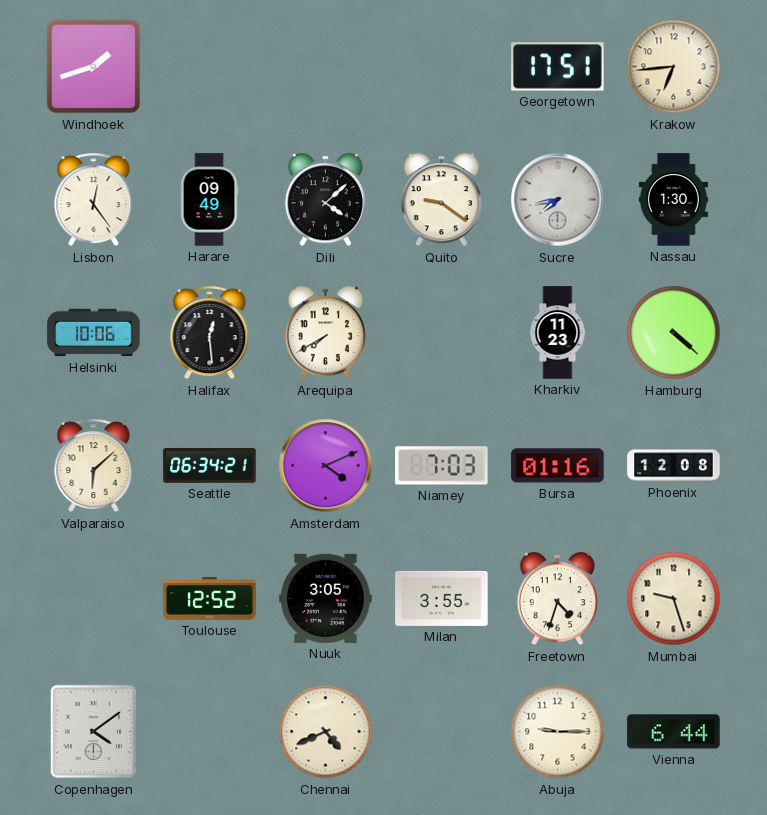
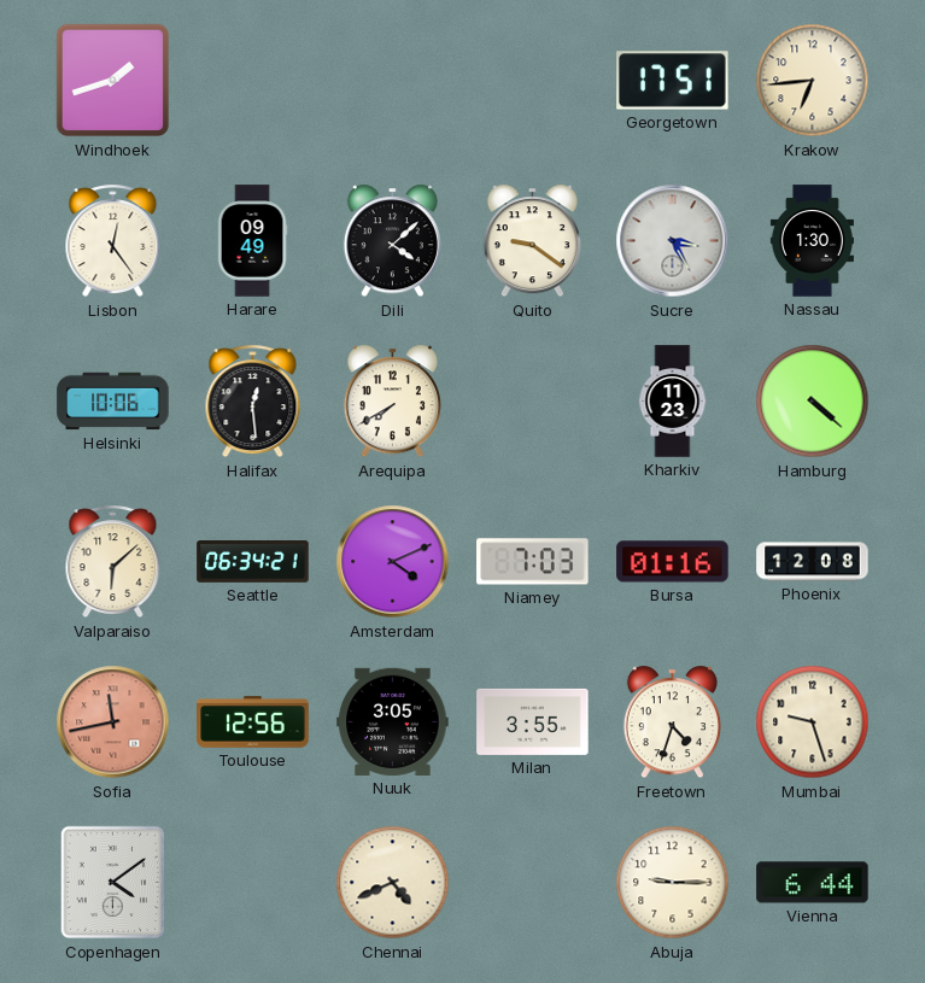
Sucre: 7:43 -> 3:25
Sofia: none -> 11:43
Toulouse: 12:52 -> 12:56
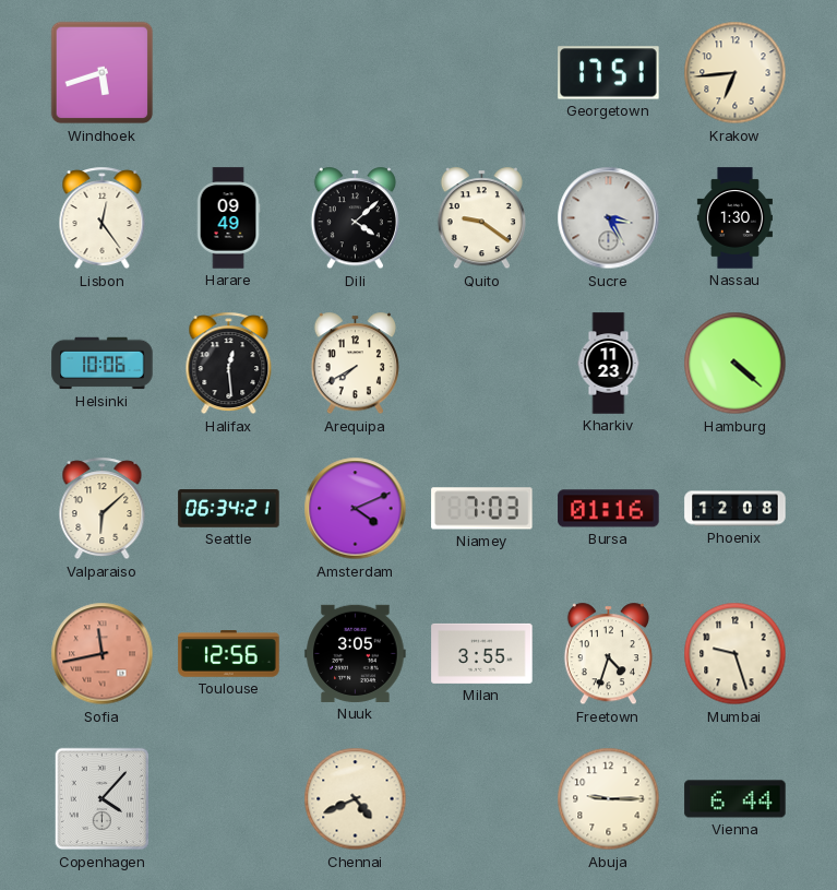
Windhoek: 1:42 -> 5:42
Copenhagen: 4:09 -> 4:07
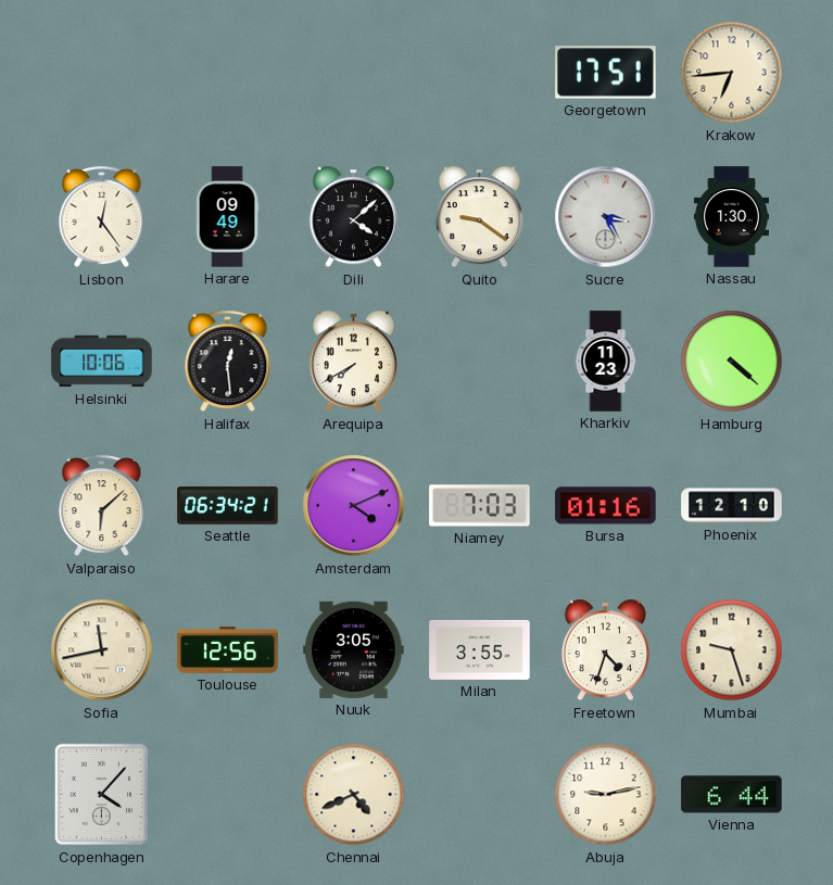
Windhoek: 5:42 -> none
Phoenix: 12:08 -> 12:10
Sofia dial: salmon -> cream
Abuja: 9:15 -> 9:13
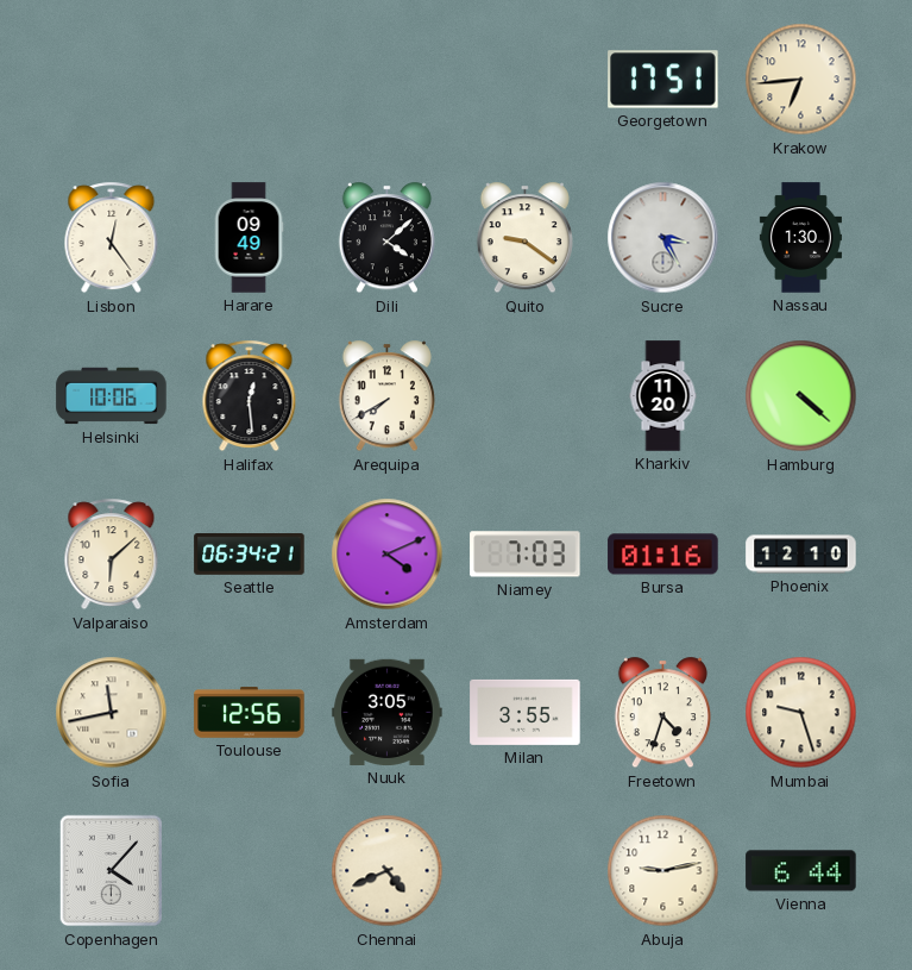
Kharkiv: 11:23 -> 11:20
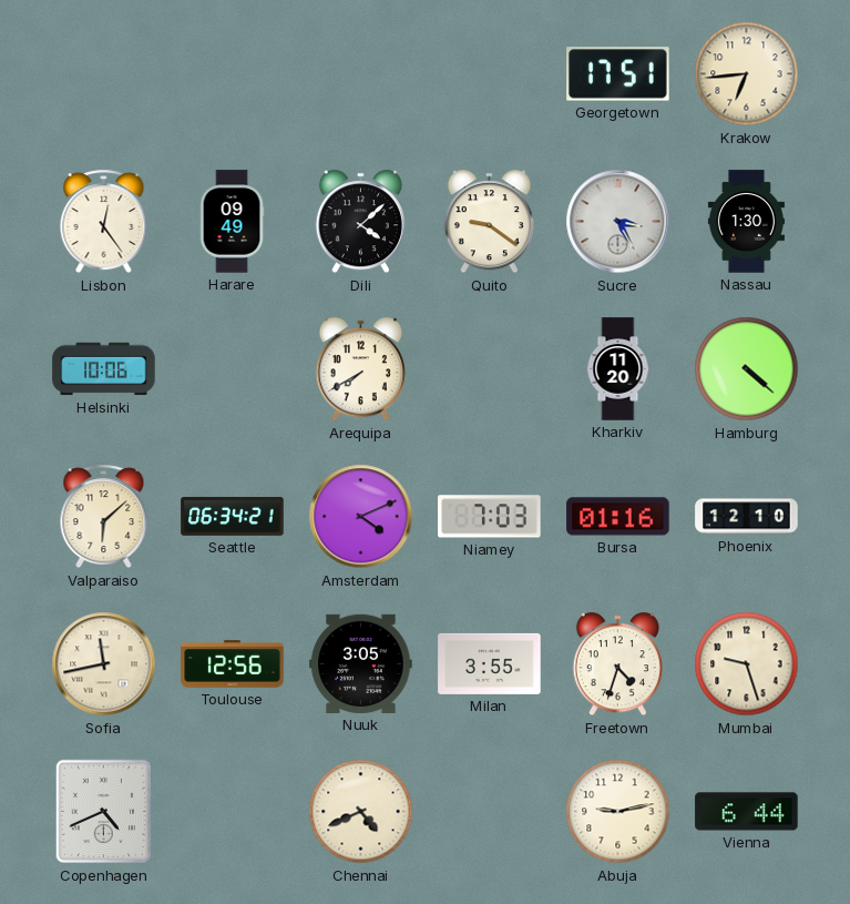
Halifax: 12:29 -> none
Copenhagen: 4:07 -> 4:41
